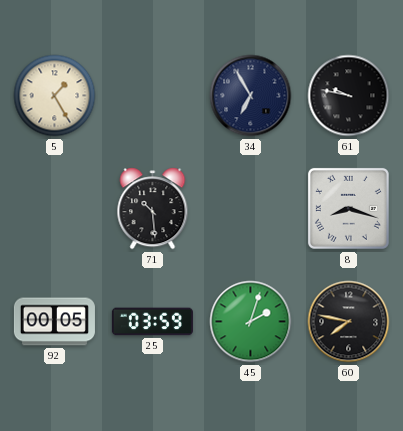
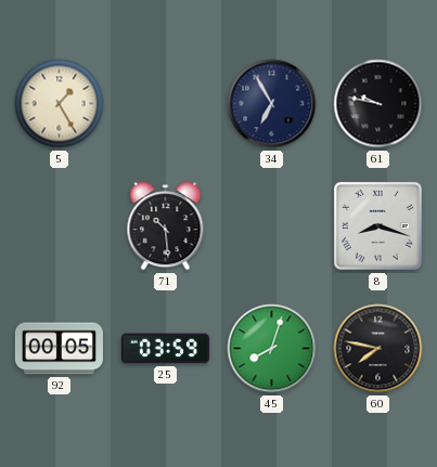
45: 2:03 -> 8:03
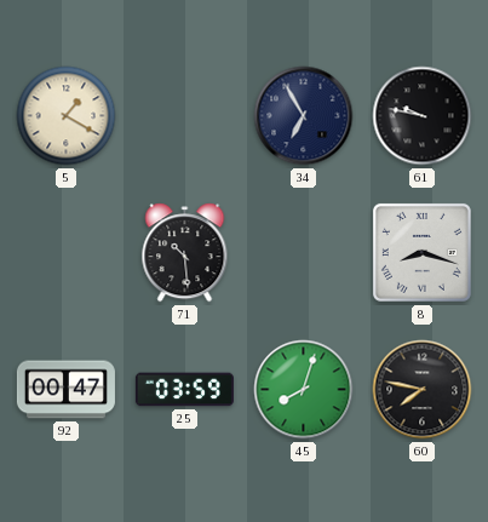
5: 1:25 -> 1:20
92: 00:05 -> 00:47
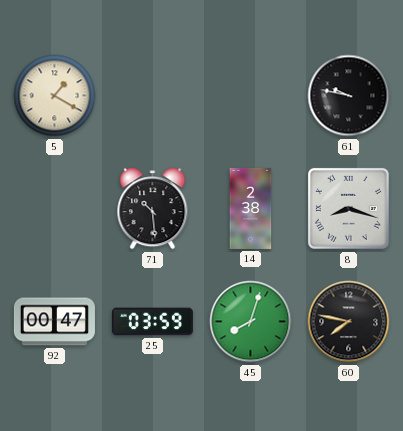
34: 6:55 -> none
14: none -> 2:38
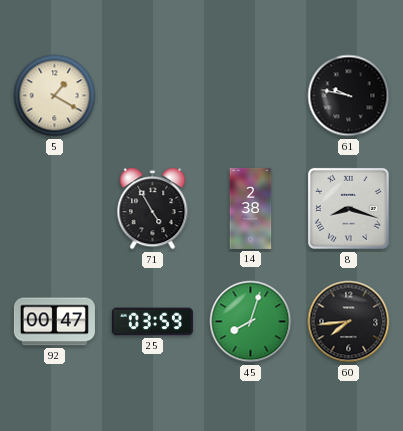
71: 10:29 -> 4:55
60: 7:47 -> 7:44
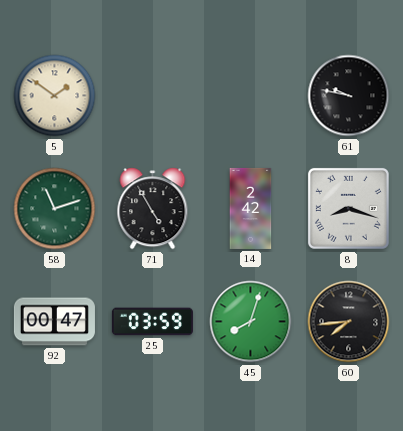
5: 1:20 -> 1:51
58: none -> 11:12
14: 2:38 -> 2:42
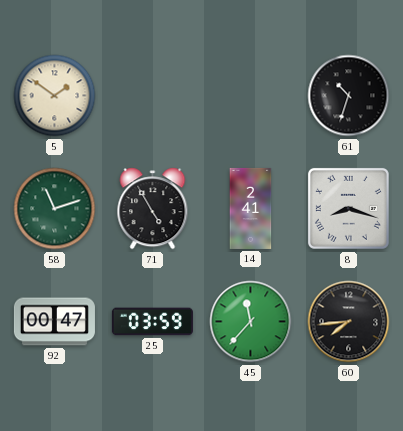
61: 9:47 -> 10:33
14: 2:42 -> 2:41
45: 8:03 -> 11:37
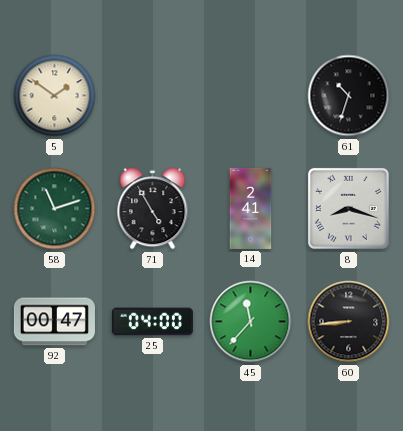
25: 03:59 -> 04:00
60: 7:44 -> 8:44
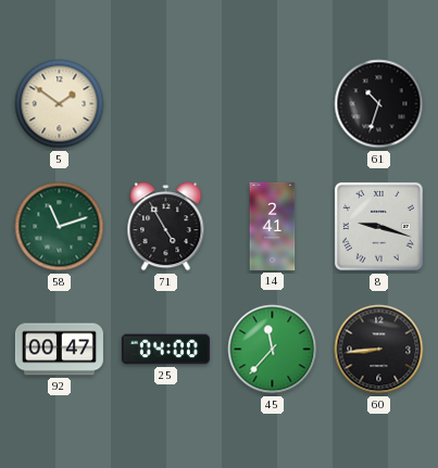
8: 8:18 -> 9:18
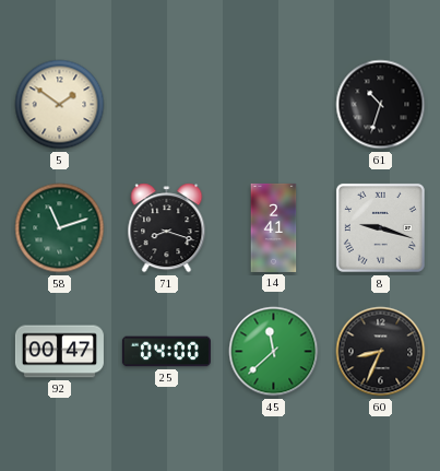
71: 4:55 -> 8:18
45: 11:37 -> 11:38
60: 8:44 -> 8:34
